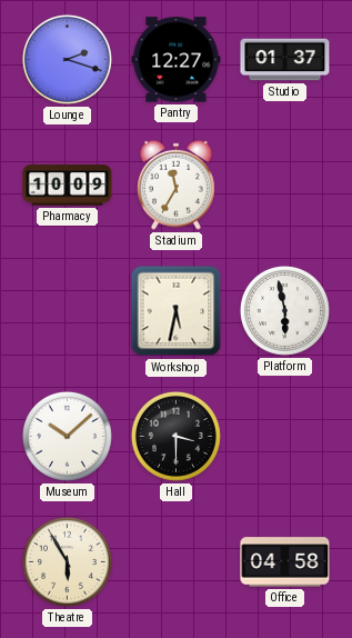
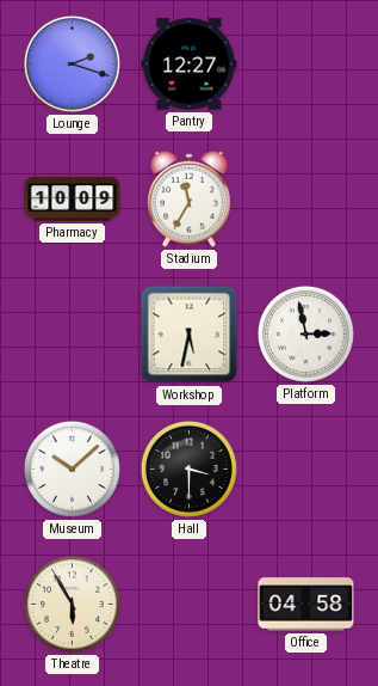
Studio: 01:37 -> none
Platform: 5:58 -> 2:58
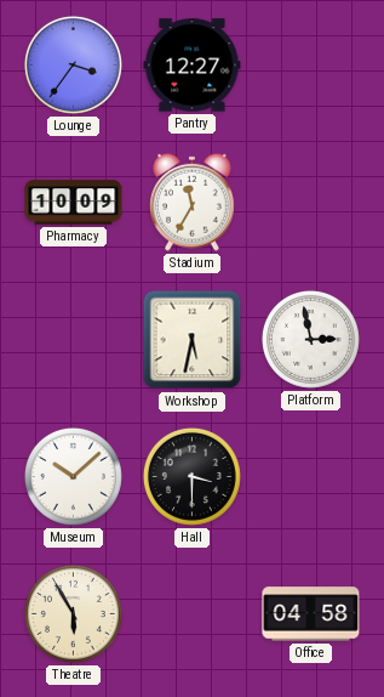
Lounge: 2:18 -> 3:36
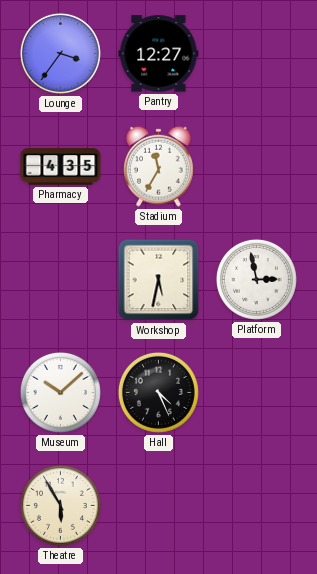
Pharmacy: 10:09 -> 4:35
Hall: 3:30 -> 4:26
Office: 04:58 -> none
